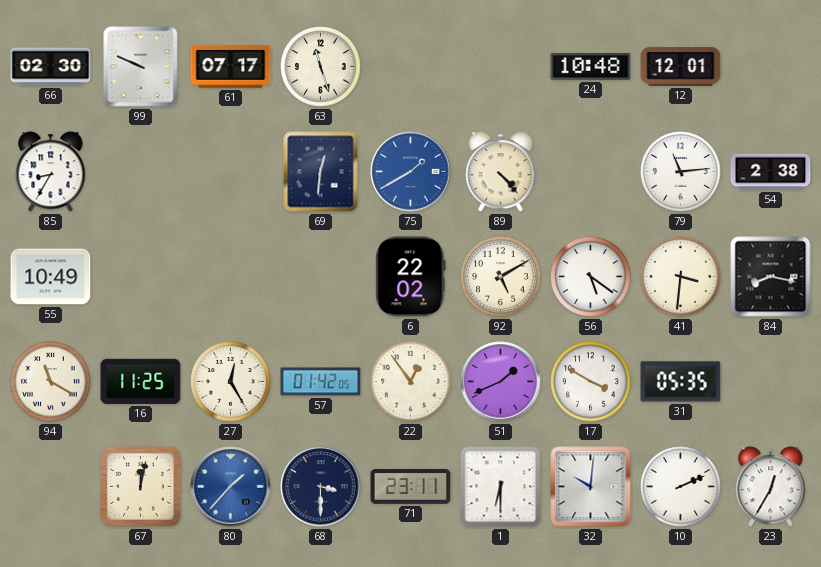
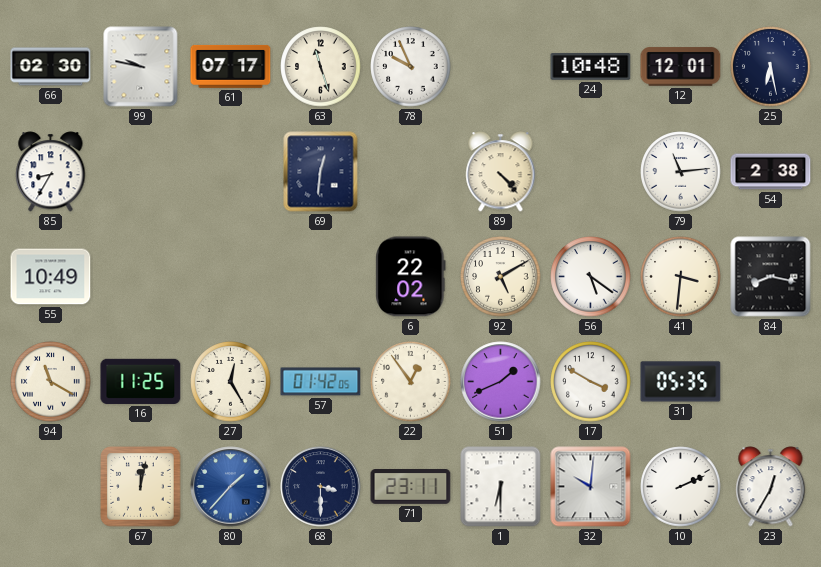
99: 9:49 -> 9:47
78: none -> 9:56
25: none -> 6:28
75: 1:40 -> none
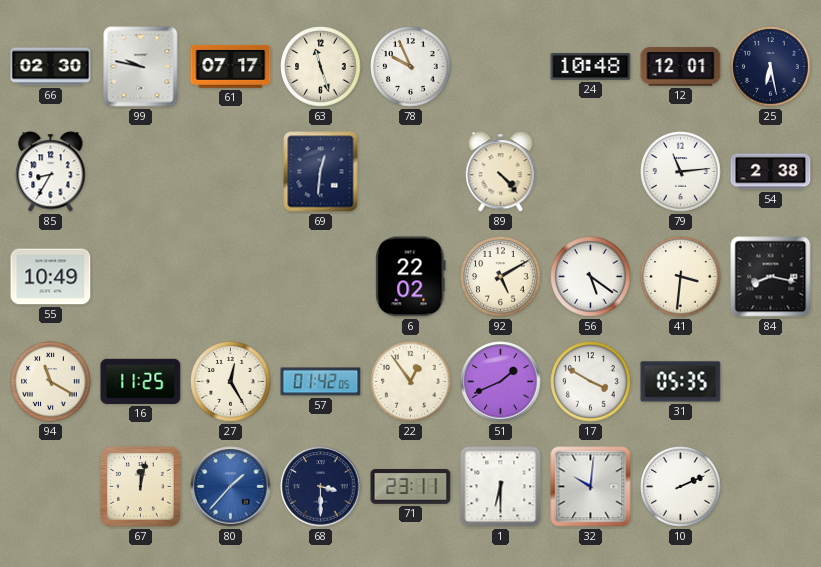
23: 12:35 -> none
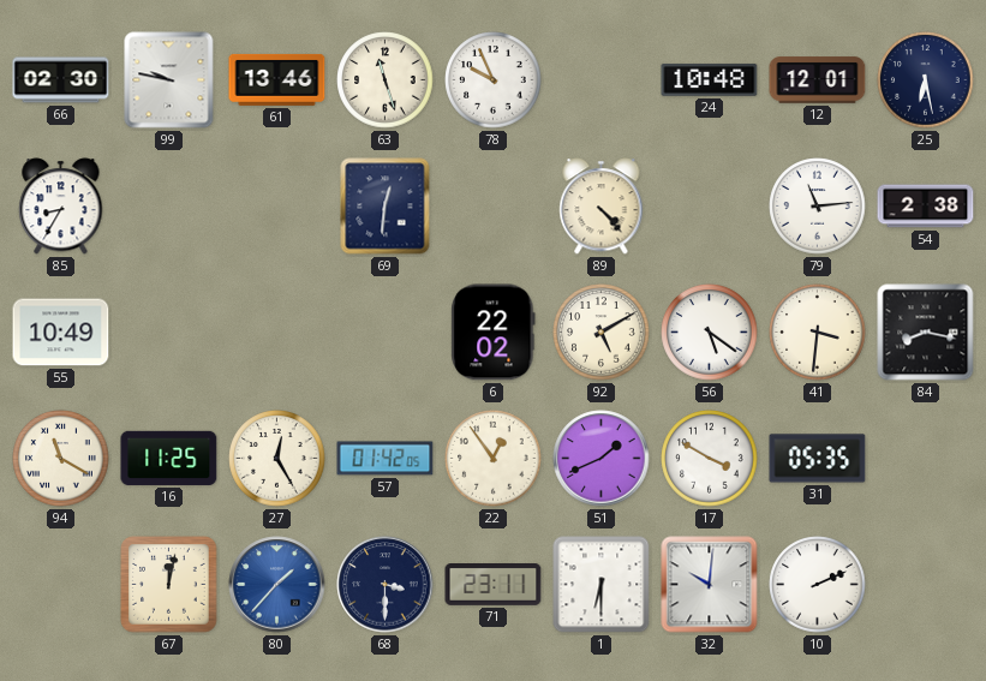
61: 07:17 -> 13:46
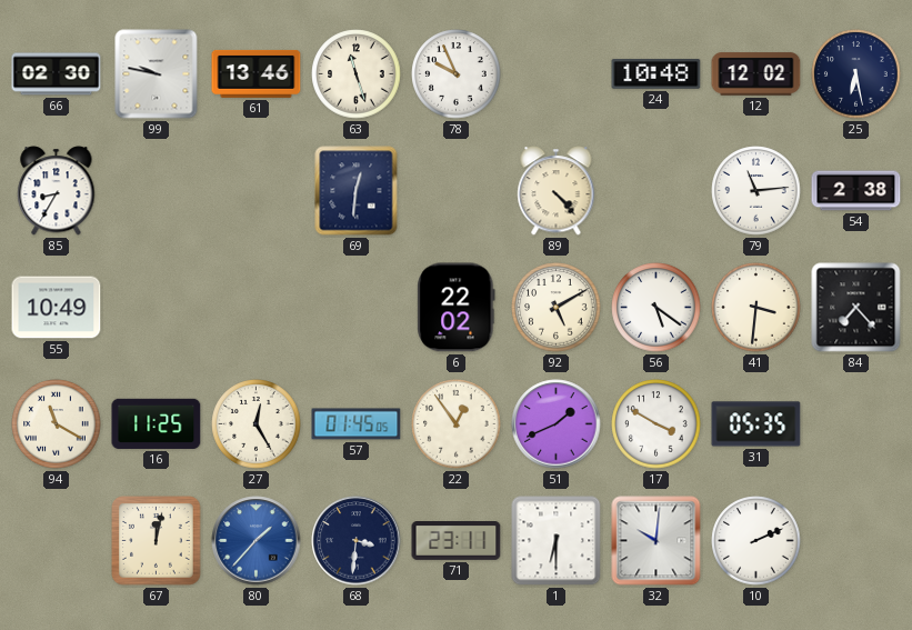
12: 12:01 -> 12:02
84: 8:17 -> 7:23
57: 01:42 -> 01:45
68: 3:30 -> 3:31
